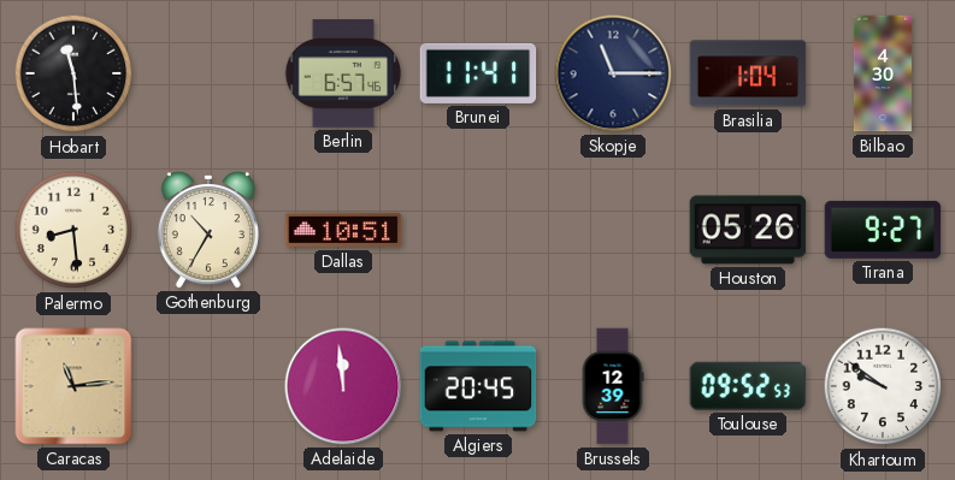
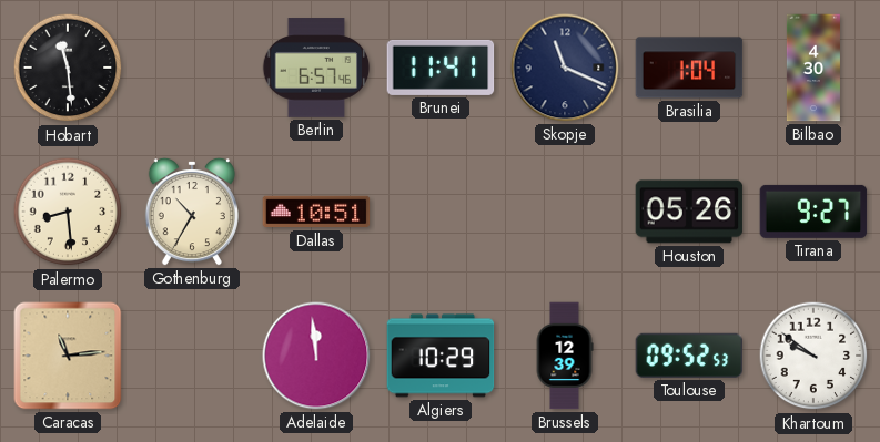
Skopje: 11:15 -> 11:19
Algiers: 20:45 -> 10:29
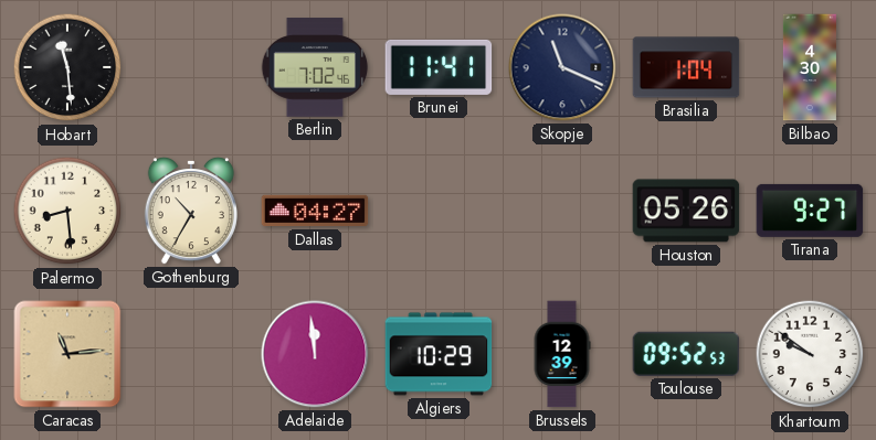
Berlin: 6:57 -> 7:02
Dallas: 10:51 -> 04:27
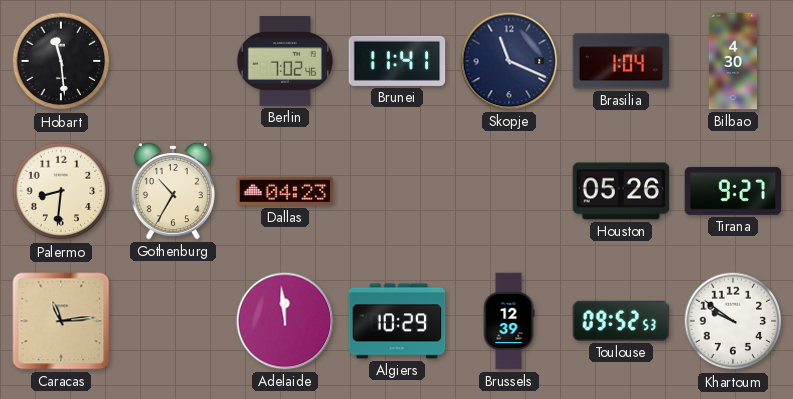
Palermo: 8:29 -> 8:31
Dallas: 04:27 -> 04:23
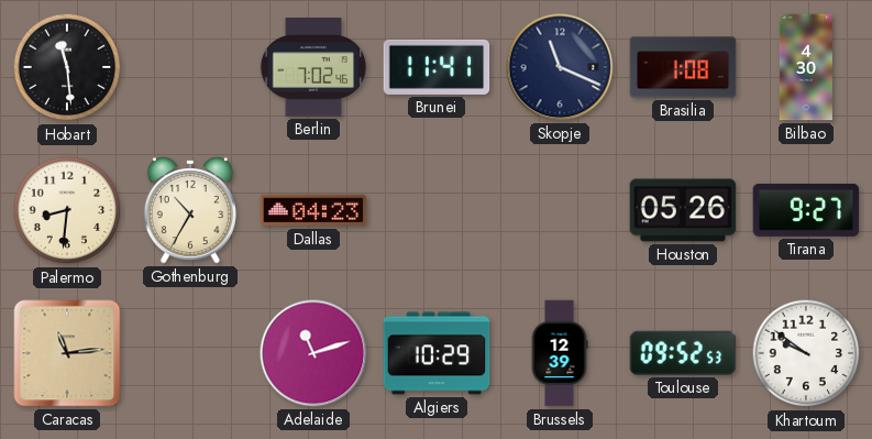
Brasilia: 1:04 -> 1:08
Adelaide: 11:59 -> 11:12
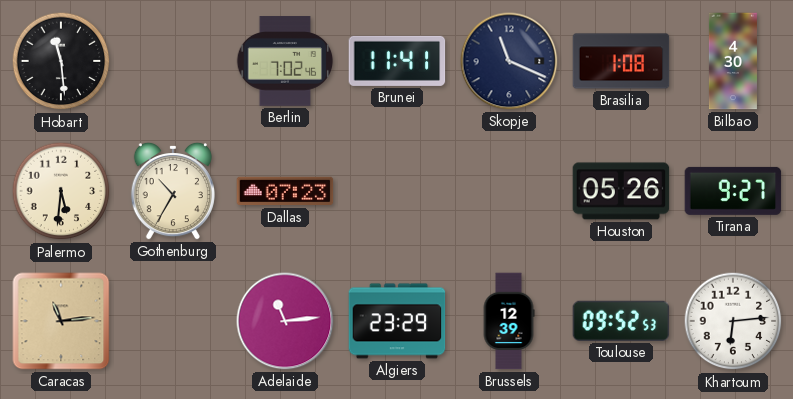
Palermo: 8:31 -> 5:31
Dallas: 04:23 -> 07:23
Adelaide: 11:12 -> 11:14
Algiers: 10:29 -> 23:29
Khartoum: 9:51 -> 6:14
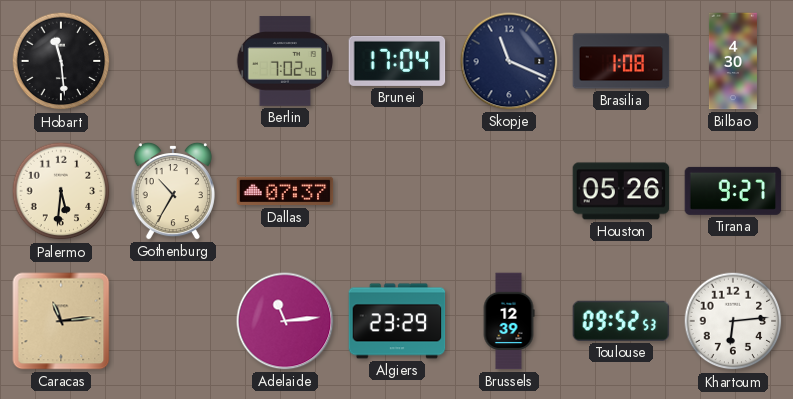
Brunei: 11:41 -> 17:04
Dallas: 07:23 -> 07:37
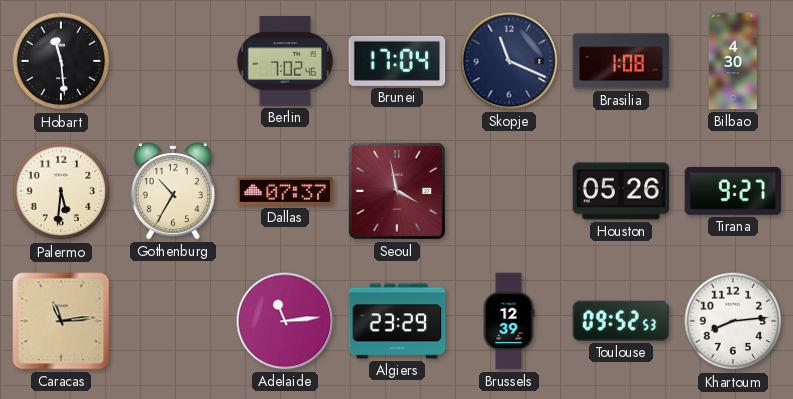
Seoul: none -> 3:58
Khartoum: 6:14 -> 8:14
